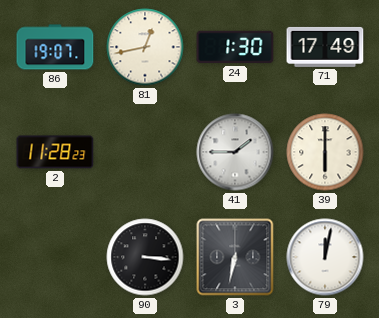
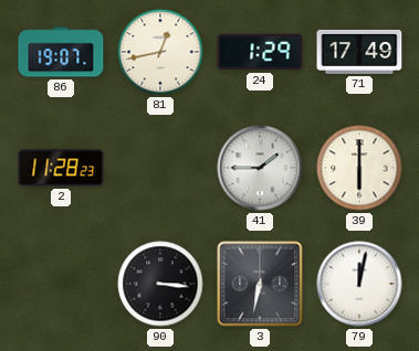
24: 1:30 -> 1:29
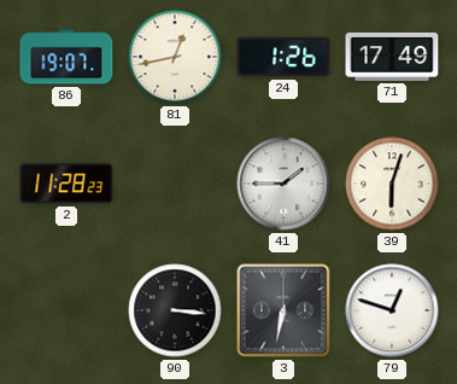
24: 1:29 -> 1:26
39: 6:00 -> 6:03
79: 12:02 -> 12:48
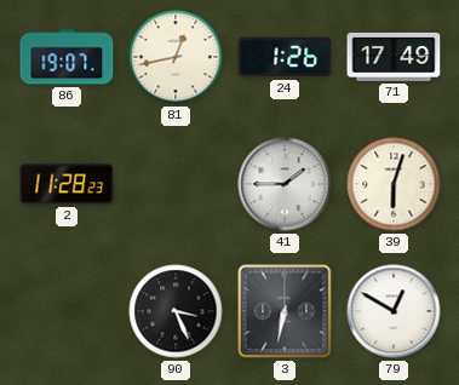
90: 3:16 -> 3:26
79: 12:48 -> 12:50
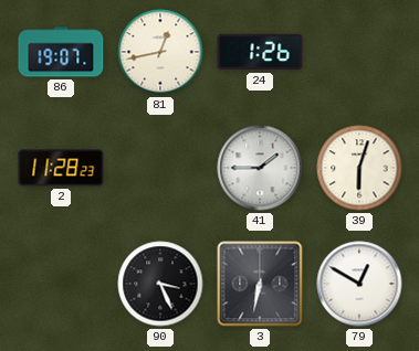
71: 17:49 -> none
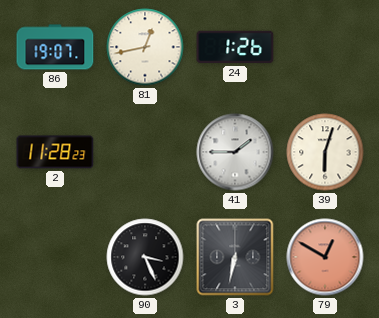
79 dial: white -> salmon
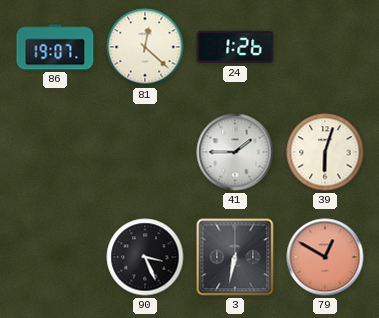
81: 12:43 -> 12:22
2: 11:28 -> none
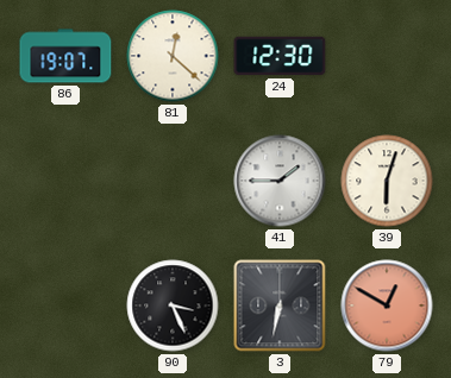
24: 1:26 -> 12:30
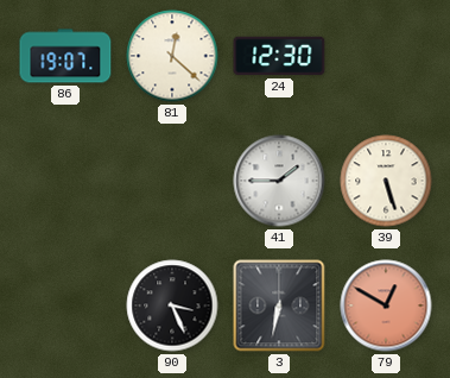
39: 6:03 -> 5:27
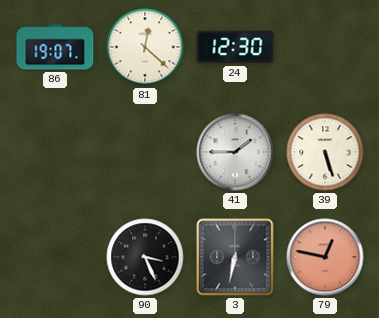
79: 12:50 -> 12:47
